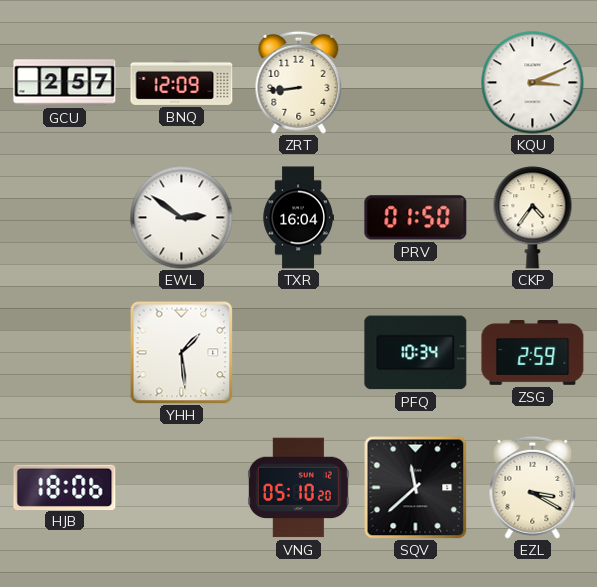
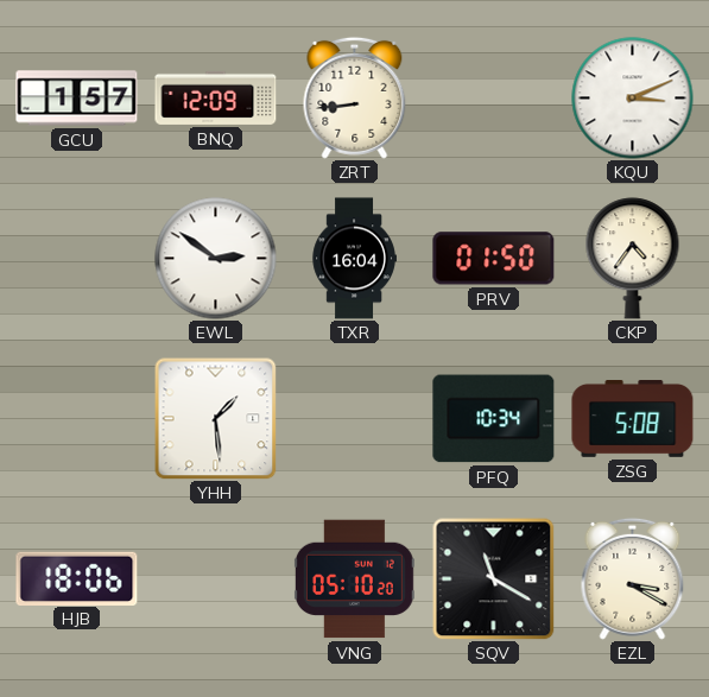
GCU: 2:57 -> 1:57
ZSG: 2:59 -> 5:08
SQV: 11:38 -> 11:20
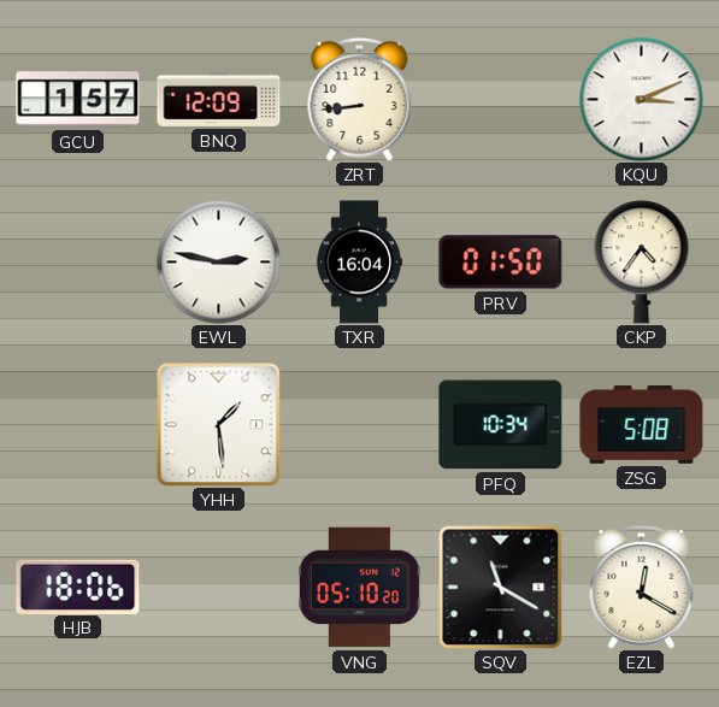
EWL: 2:51 -> 2:47
EZL: 3:20 -> 12:20
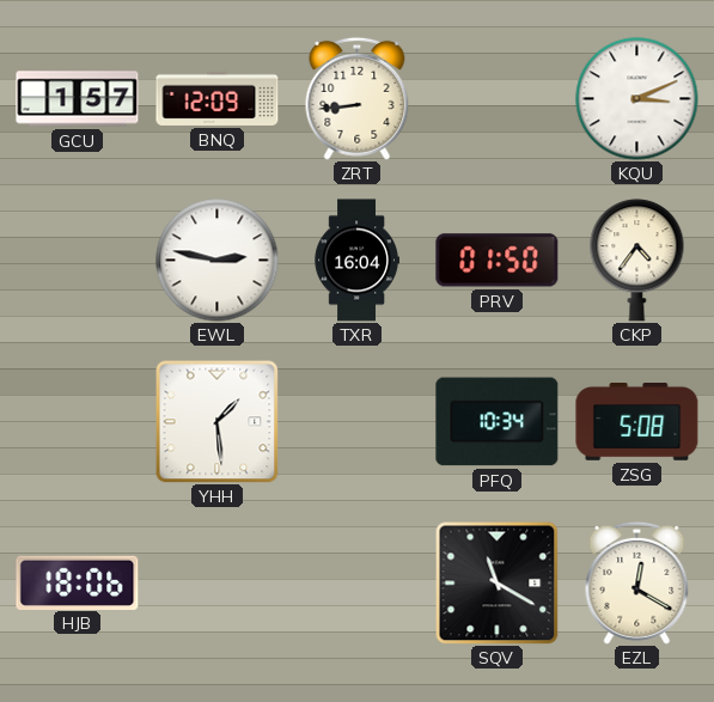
VNG: 05:10 -> none
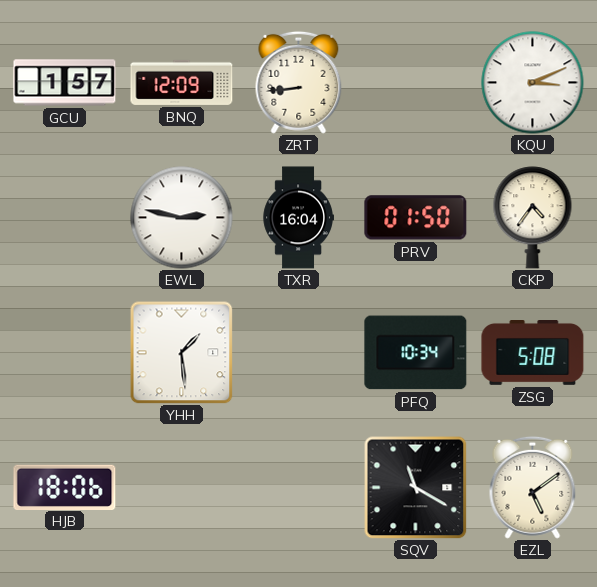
EZL: 12:20 -> 5:09
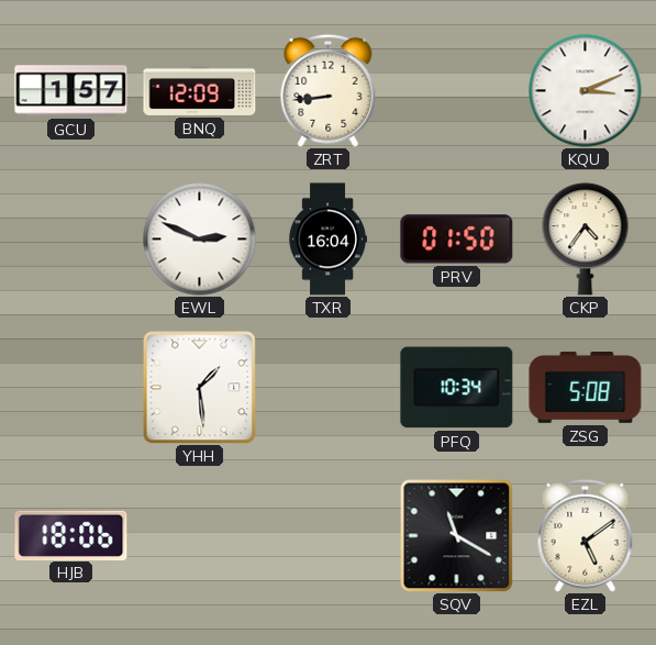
EWL: 2:47 -> 2:49
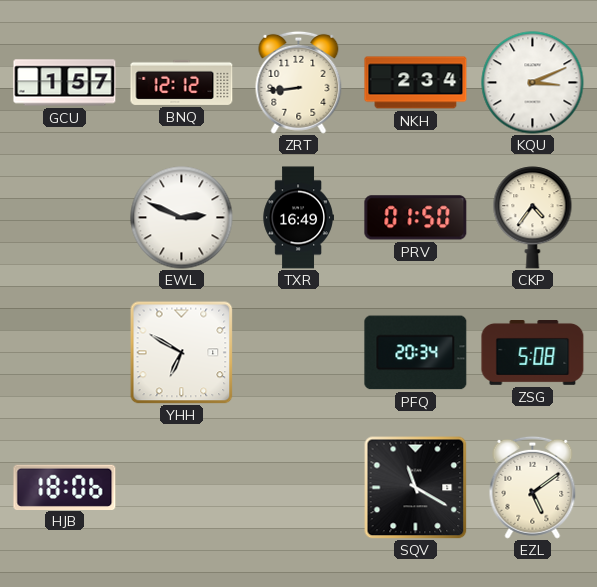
BNQ: 12:09 -> 12:12
NKH: none -> 2:34
TXR: 16:04 -> 16:49
YHH: 1:29 -> 6:50
PFQ: 10:34 -> 20:34
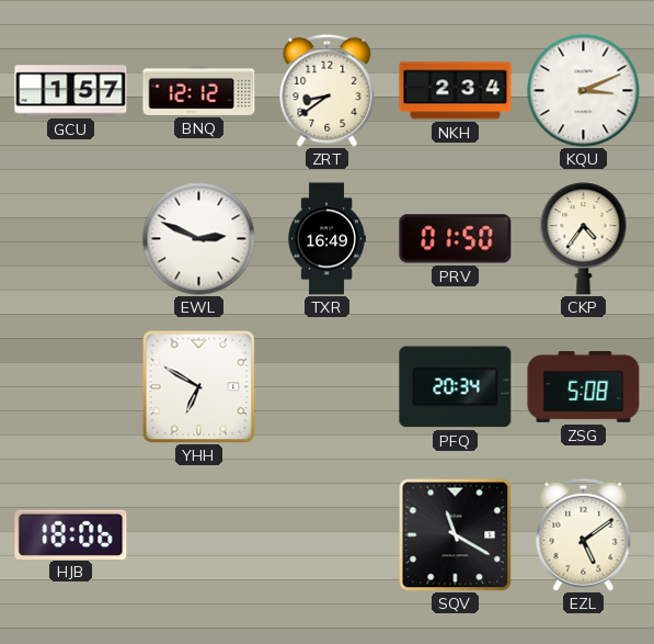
ZRT: 8:44 -> 8:39
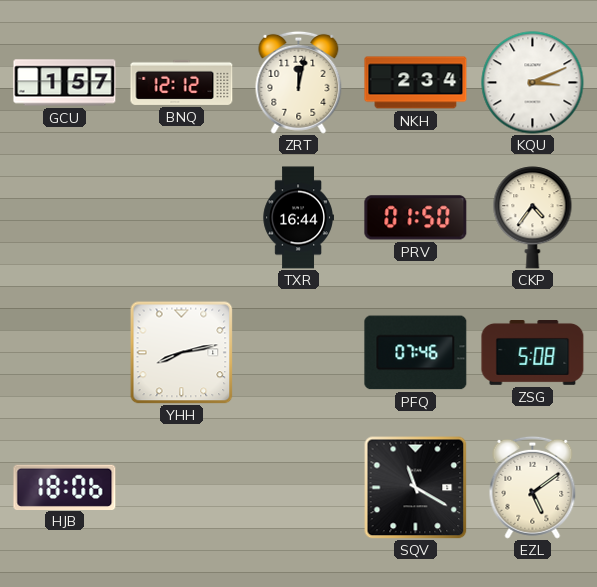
ZRT: 8:39 -> 12:02
EWL: 2:49 -> none
TXR: 16:49 -> 16:44
YHH: 6:50 -> 8:13
PFQ: 20:34 -> 07:46
